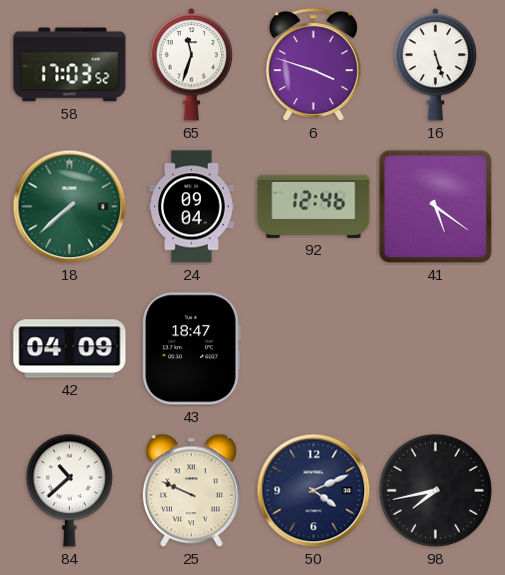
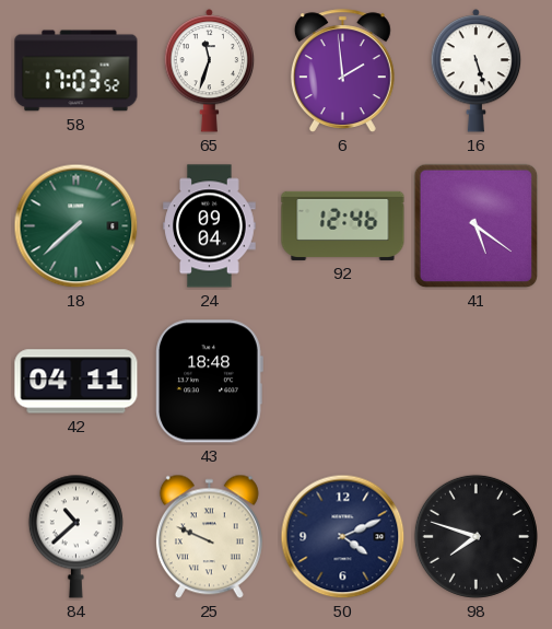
6: 3:48 -> 1:59
42: 04:09 -> 04:11
43: 18:47 -> 18:48
98: 7:43 -> 7:48
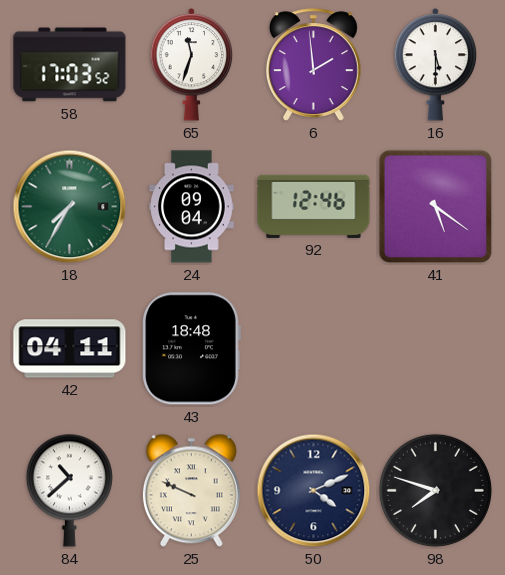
16: 5:27 -> 5:30
18: 7:38 -> 7:35
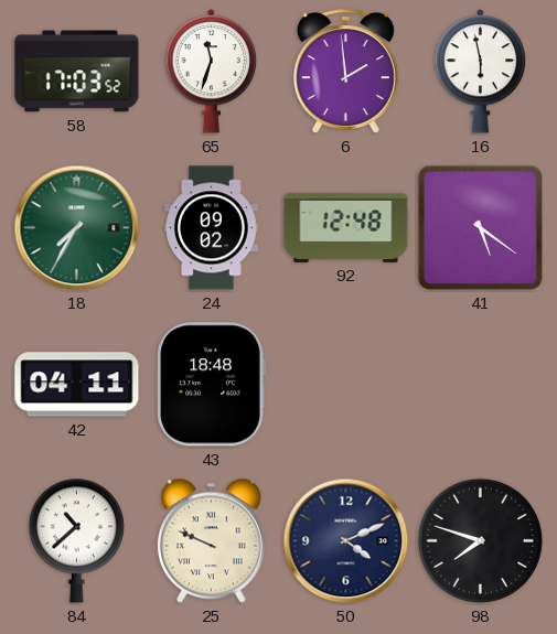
16: 5:30 -> 5:58
24: 09:04 -> 09:02
92: 12:46 -> 12:48
